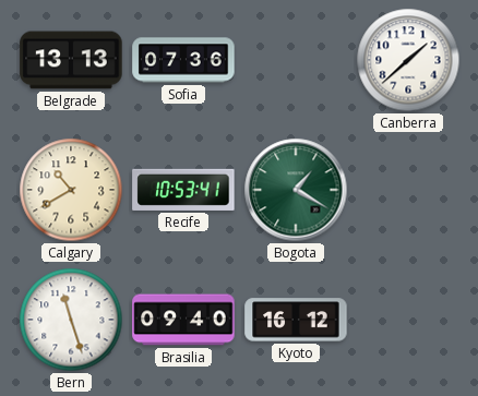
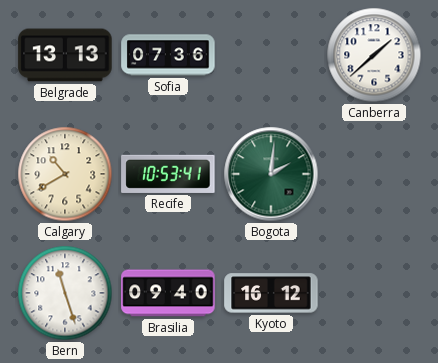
Bogota: 1:20 -> 2:01
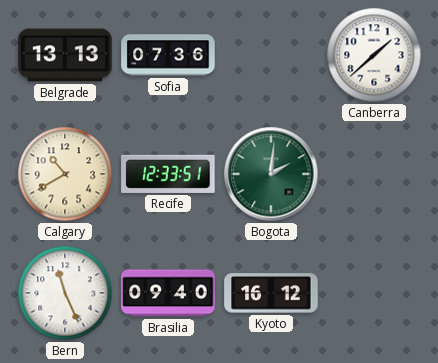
Recife: 10:53 -> 12:33
Bern: 11:27 -> 11:26
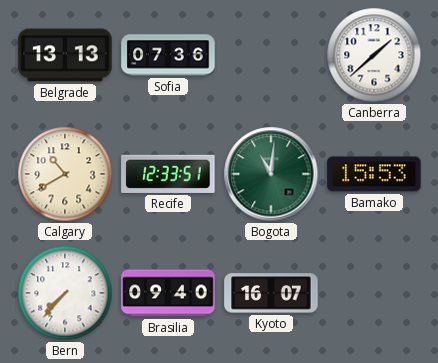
Bogota: 2:01 -> 11:01
Bamako: none -> 15:53
Bern: 11:26 -> 7:37
Kyoto: 16:12 -> 16:07
